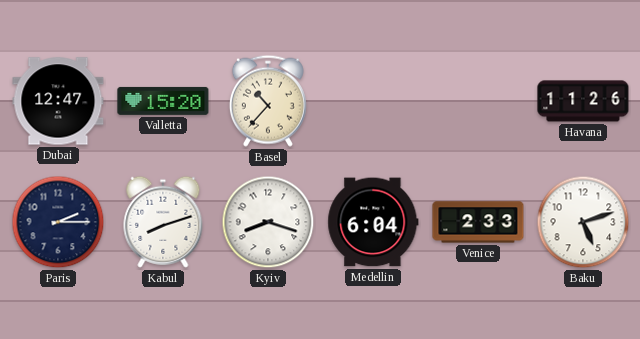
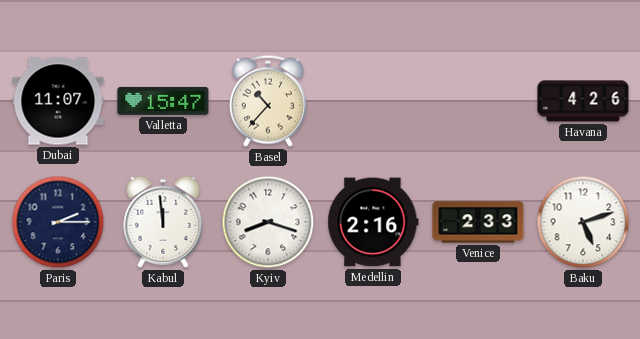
Dubai: 12:47 -> 11:07
Valletta: 15:20 -> 15:47
Havana: 11:26 -> 4:26
Kabul: 8:12 -> 11:59
Medellin: 6:04 -> 2:16
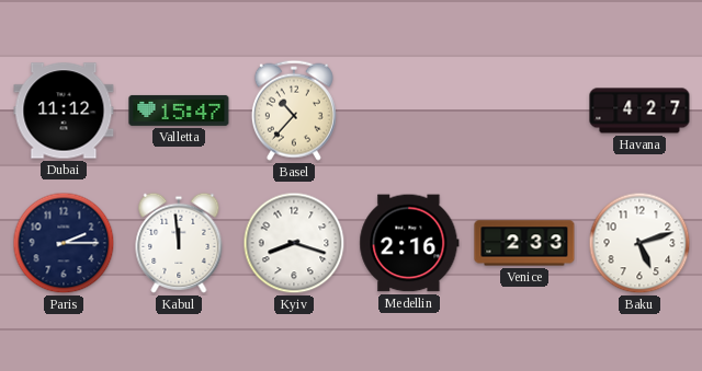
Dubai: 11:07 -> 11:12
Havana: 4:26 -> 4:27
